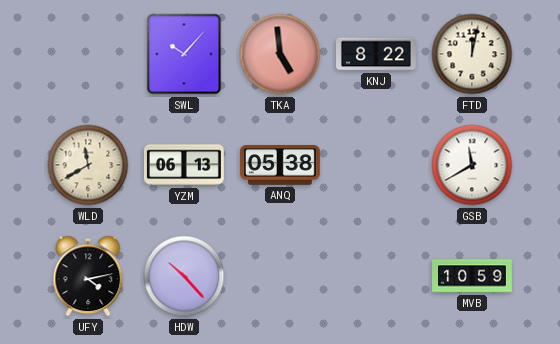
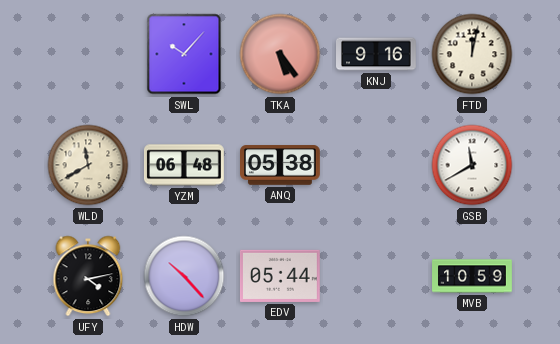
TKA: 4:59 -> 5:24
KNJ: 8:22 -> 9:16
YZM: 06:13 -> 06:48
EDV: none -> 05:44
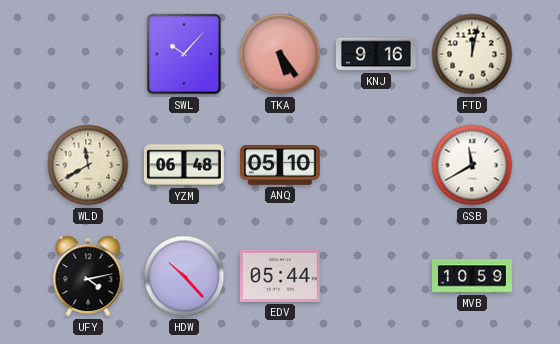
ANQ: 05:38 -> 05:10
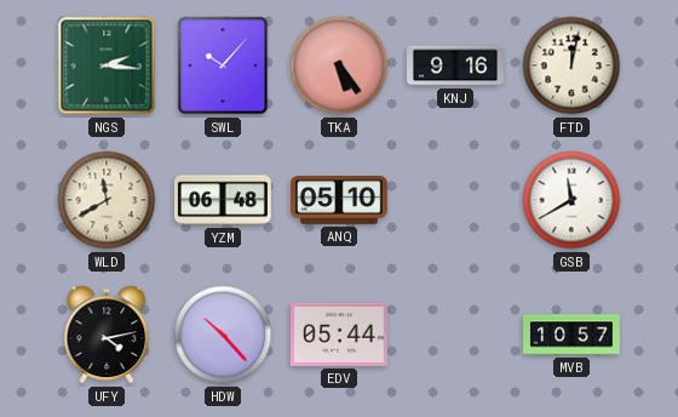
NGS: none -> 2:16
MVB: 10:59 -> 10:57
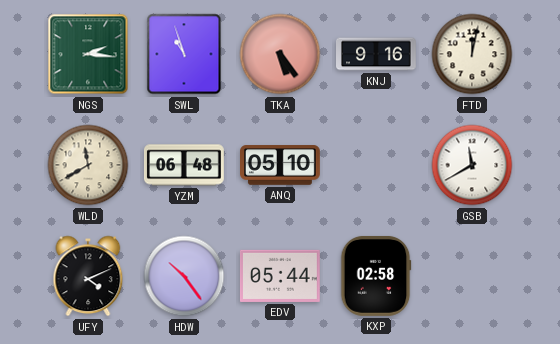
SWL: 10:07 -> 10:57
UFY: 4:13 -> 4:11
HDW: 10:23 -> 10:24
KXP: none -> 02:58
MVB: 10:57 -> none
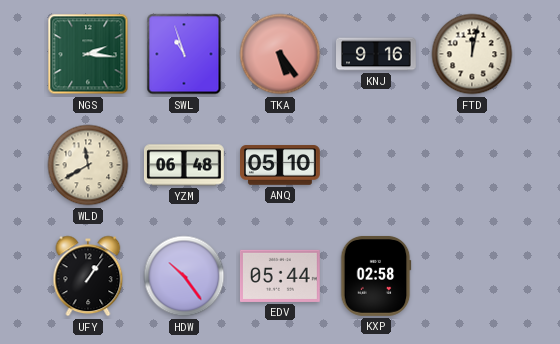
GSB: 11:40 -> none
UFY: 4:11 -> 1:06
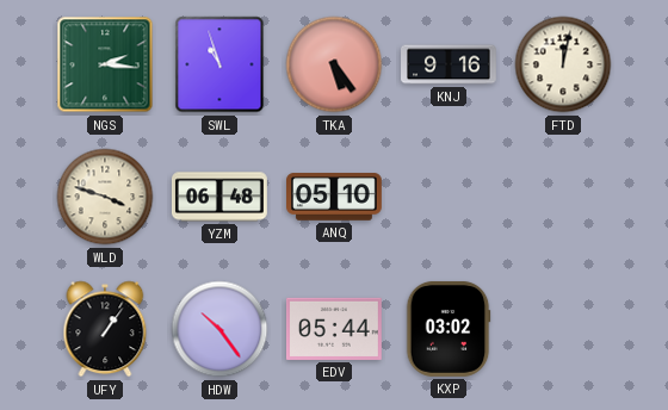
WLD: 11:40 -> 3:48
KXP: 02:58 -> 03:02
